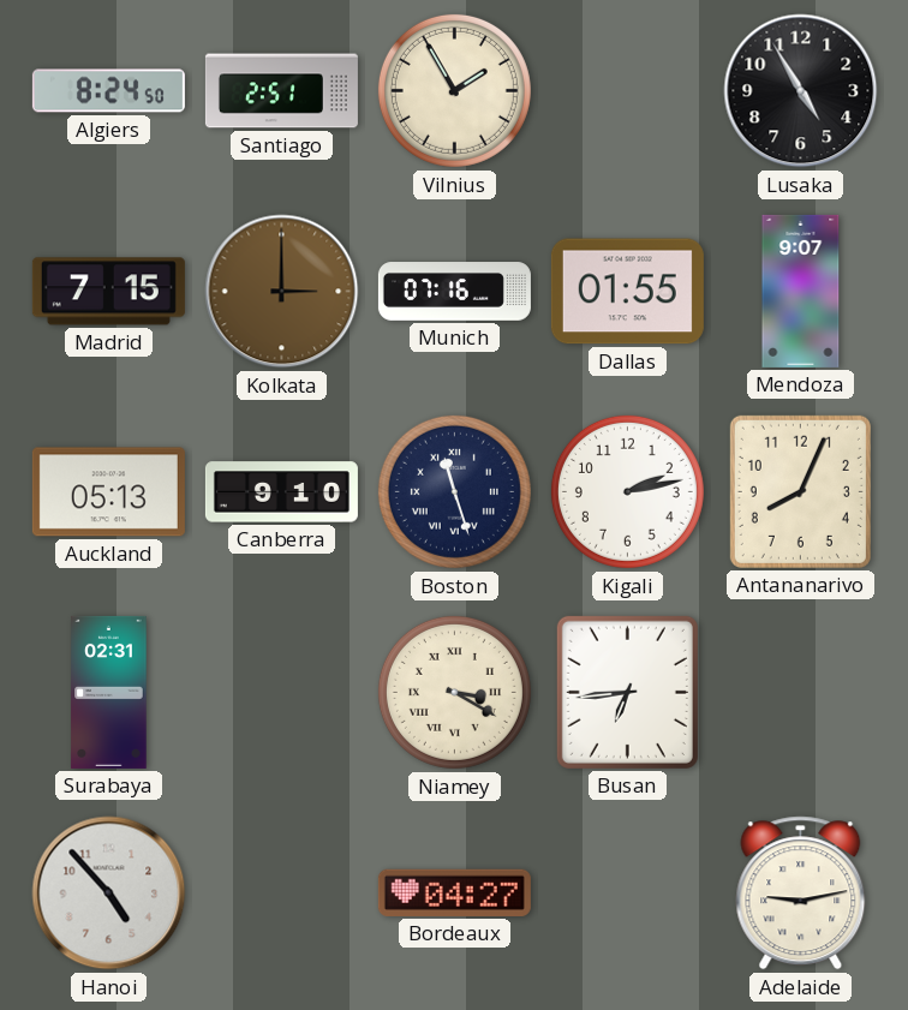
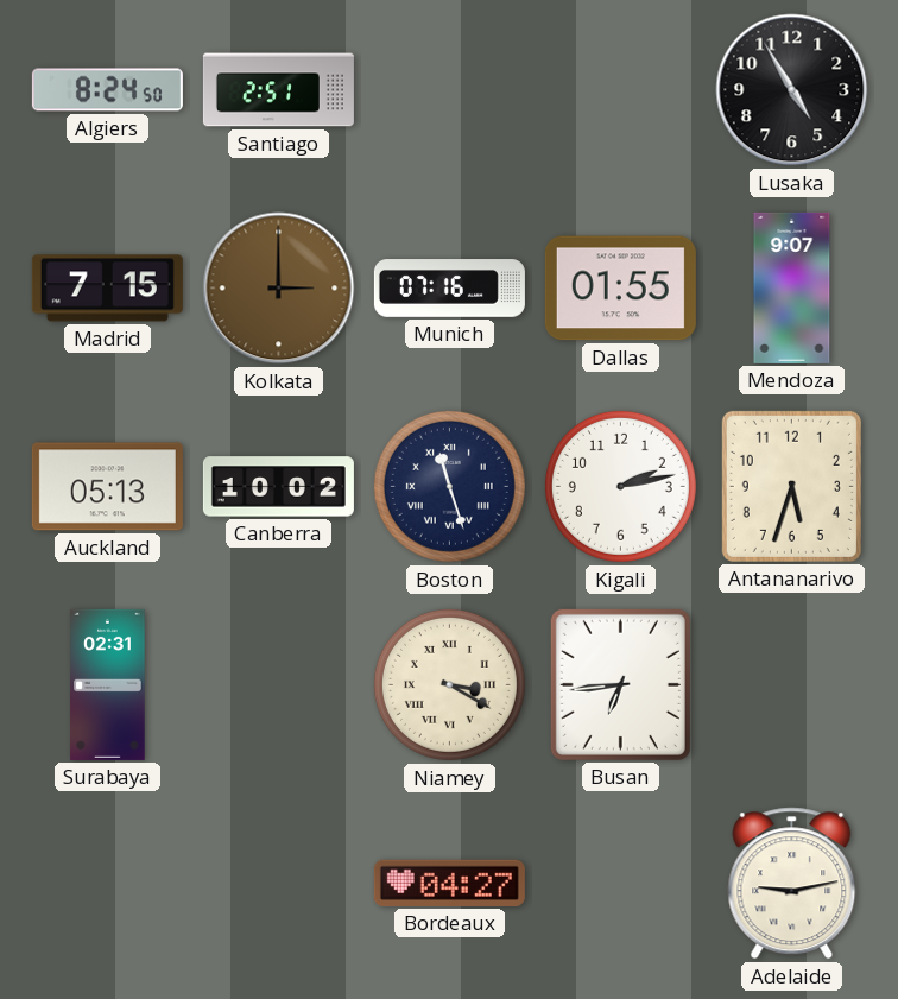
Vilnius: 1:55 -> none
Canberra: 9:10 -> 10:02
Antananarivo: 8:04 -> 5:33
Hanoi: 4:53 -> none
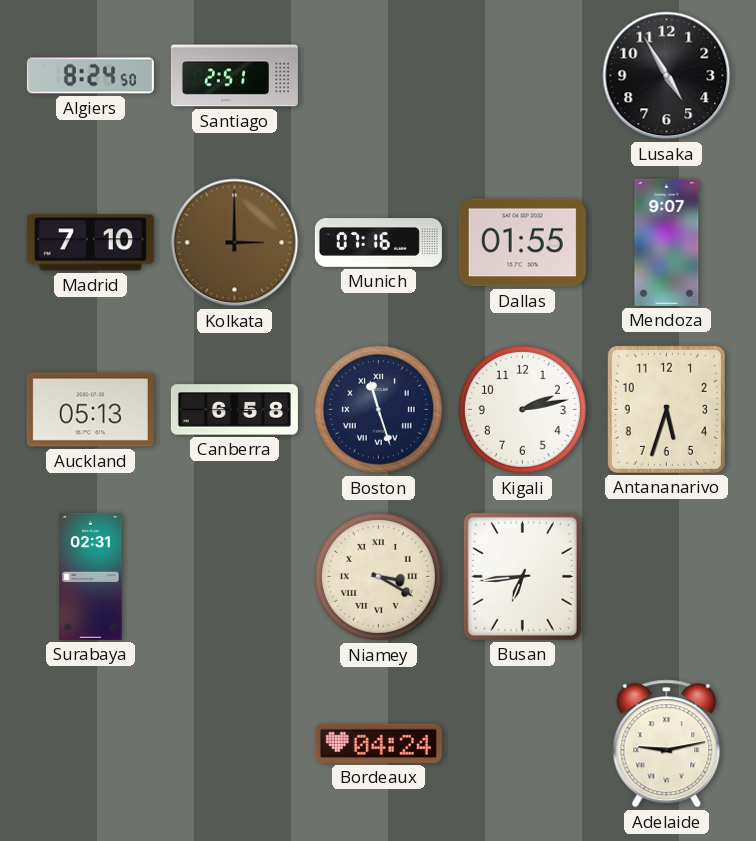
Madrid: 7:15 -> 7:10
Canberra: 10:02 -> 6:58
Bordeaux: 04:27 -> 04:24
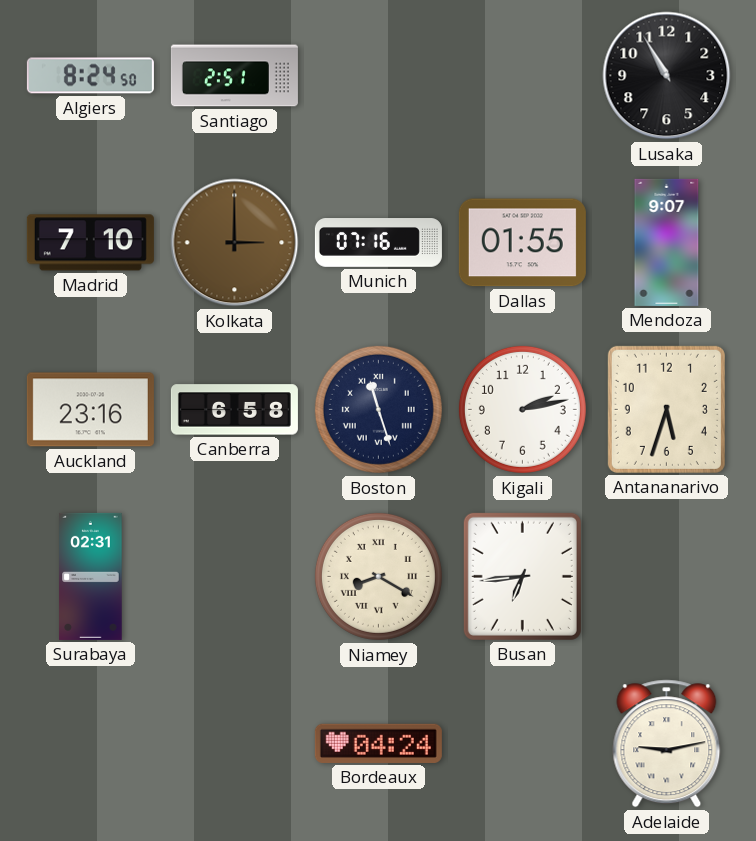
Lusaka: 4:55 -> 10:55
Auckland: 05:13 -> 23:16
Niamey: 3:20 -> 8:20
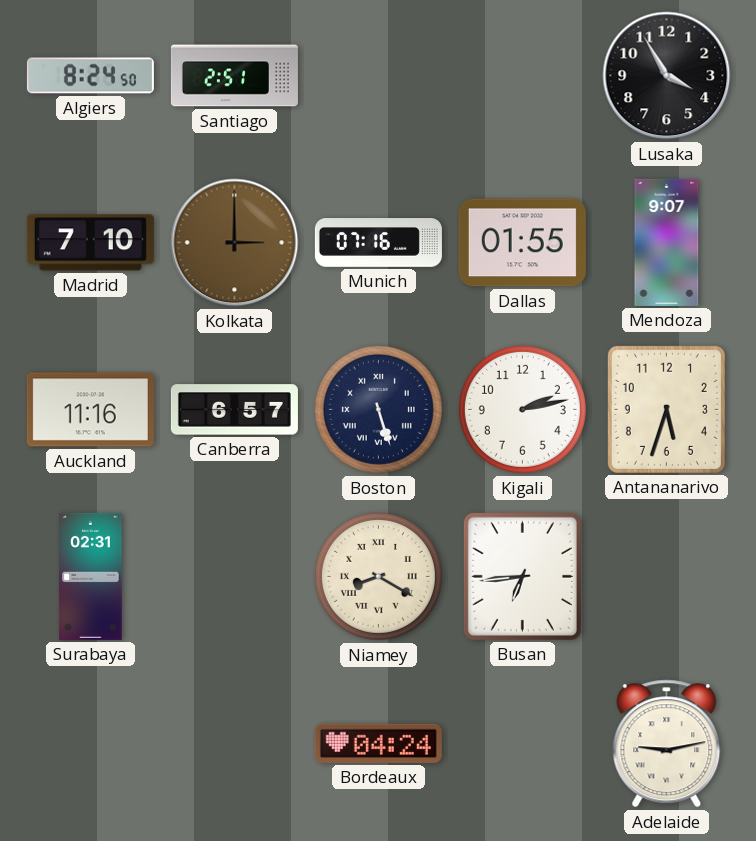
Lusaka: 10:55 -> 3:55
Auckland: 23:16 -> 11:16
Canberra: 6:58 -> 6:57
Boston: 11:27 -> 5:27
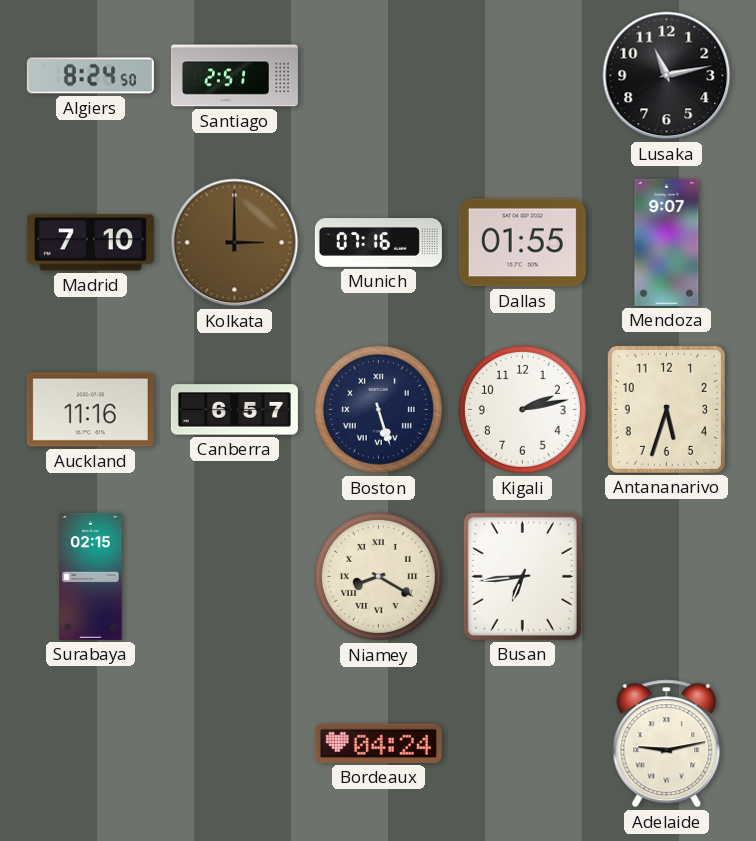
Lusaka: 3:55 -> 11:13
Surabaya: 02:31 -> 02:15
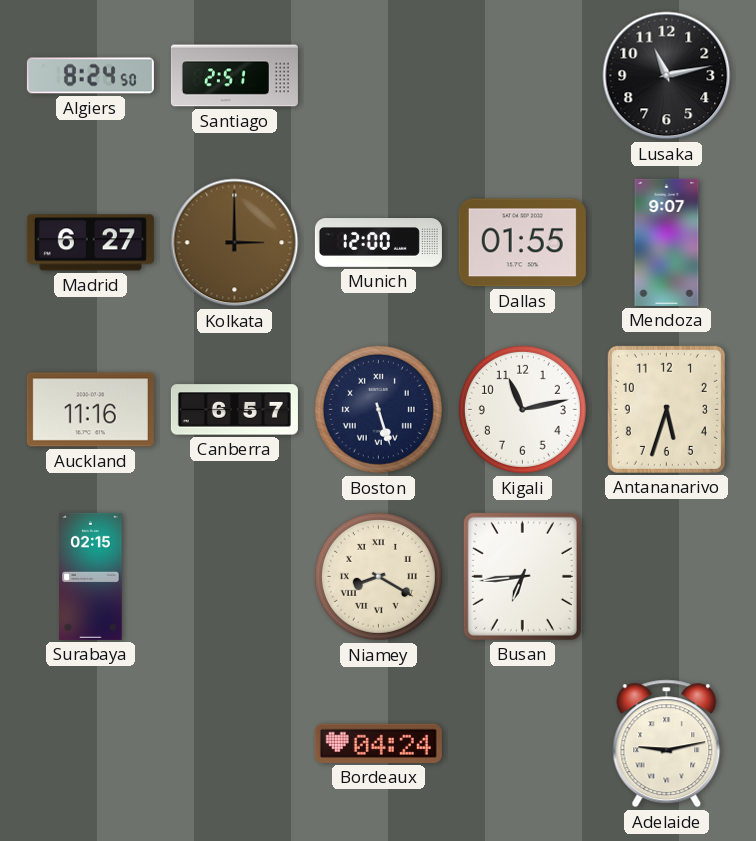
Madrid: 7:10 -> 6:27
Munich: 07:16 -> 12:00
Kigali: 2:13 -> 11:13
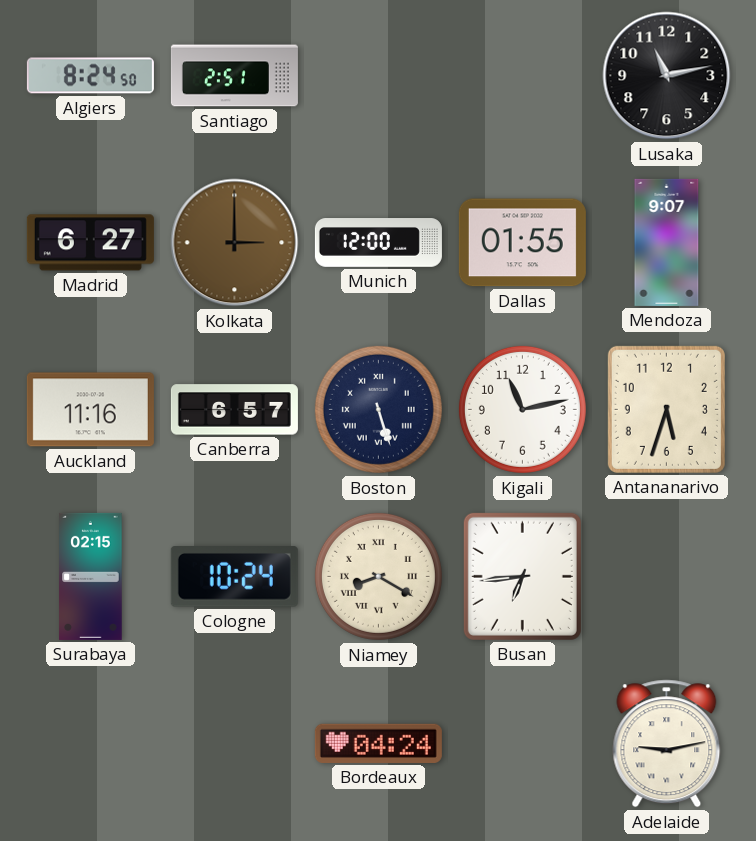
Cologne: none -> 10:24
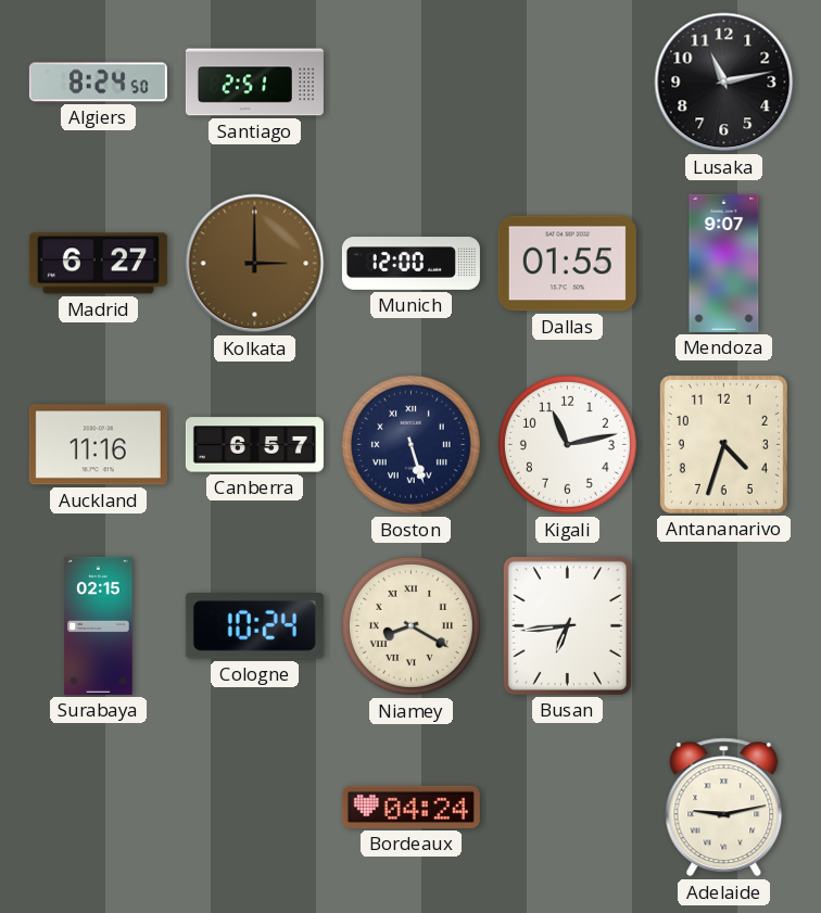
Antananarivo: 5:33 -> 4:33
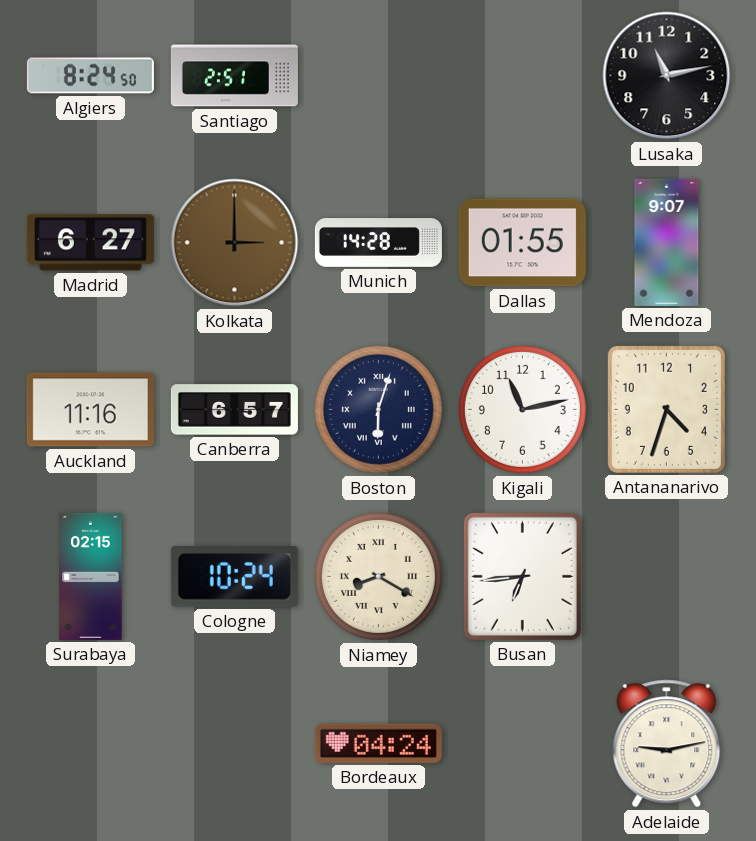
Munich: 12:00 -> 14:28
Boston: 5:27 -> 6:03
